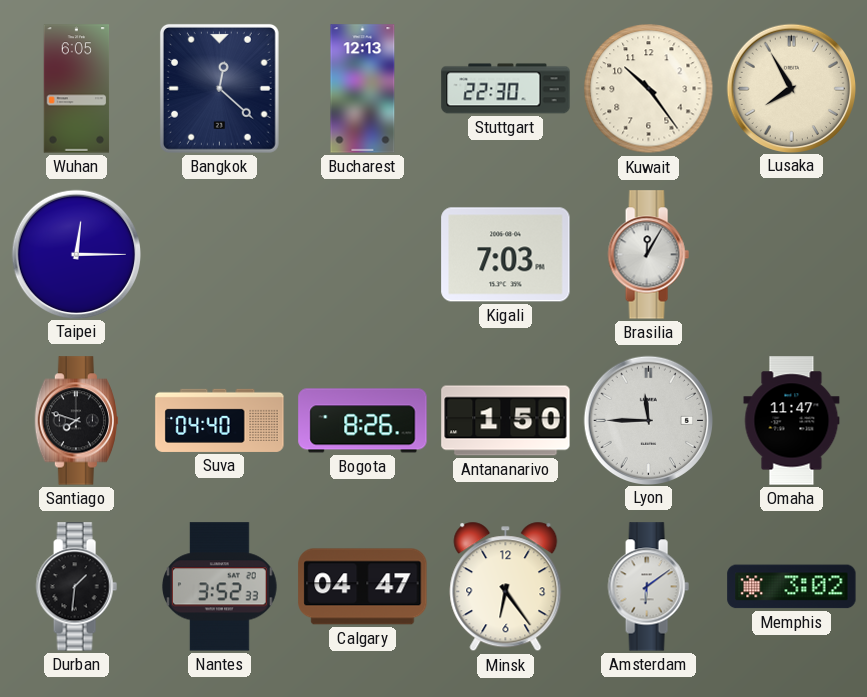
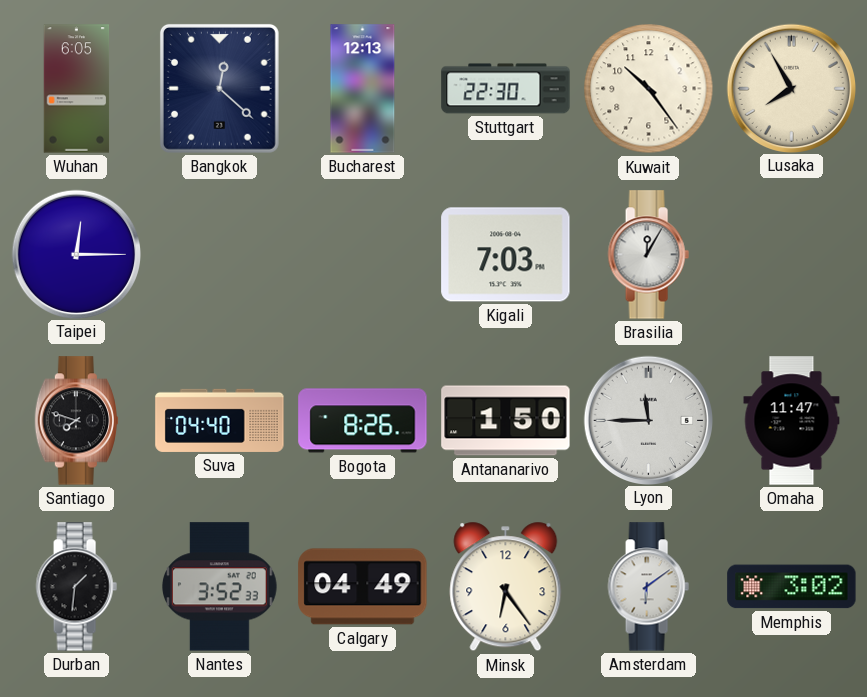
Calgary: 04:47 -> 04:49
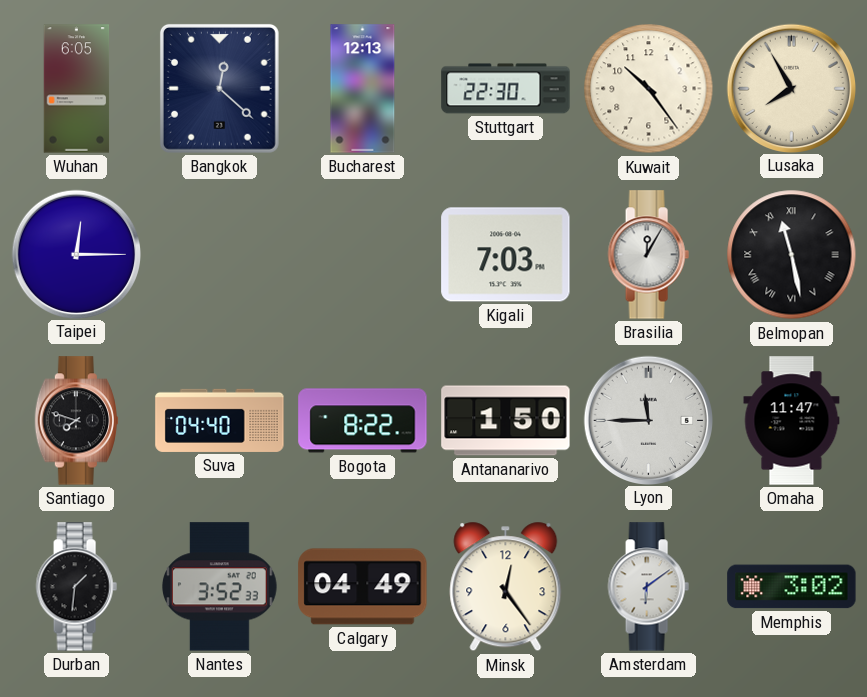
Belmopan: none -> 11:28
Bogota: 8:26 -> 8:22
Minsk: 6:24 -> 12:24
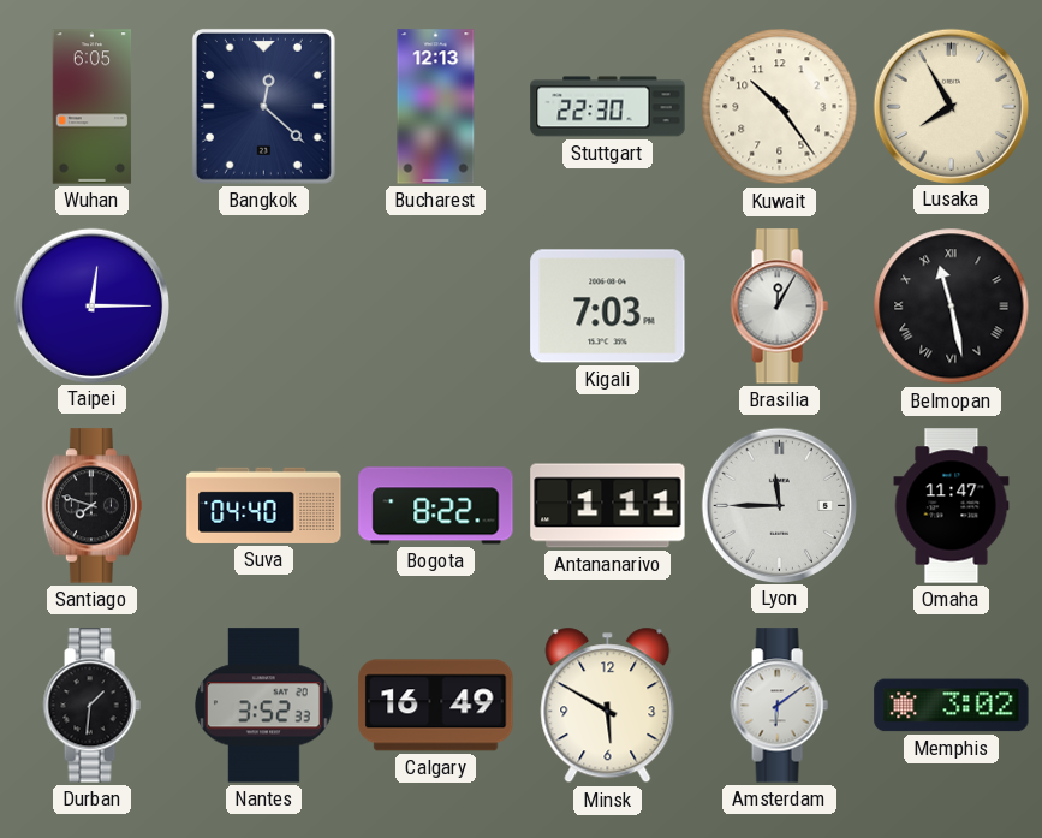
Antananarivo: 1:50 -> 1:11
Calgary: 04:49 -> 16:49
Minsk: 12:24 -> 5:50
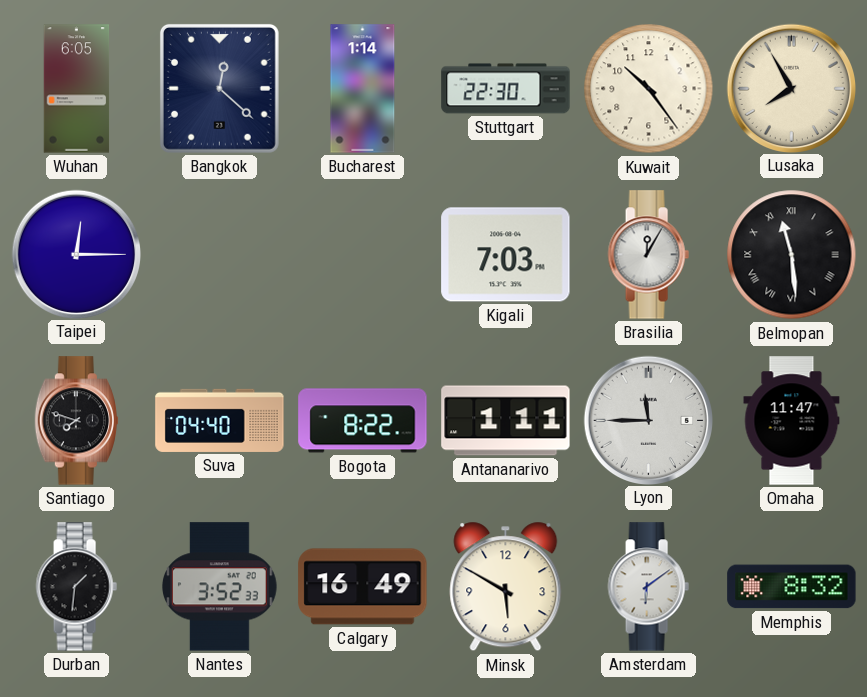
Bucharest: 12:13 -> 1:14
Belmopan: 11:28 -> 11:29
Memphis: 3:02 -> 8:32
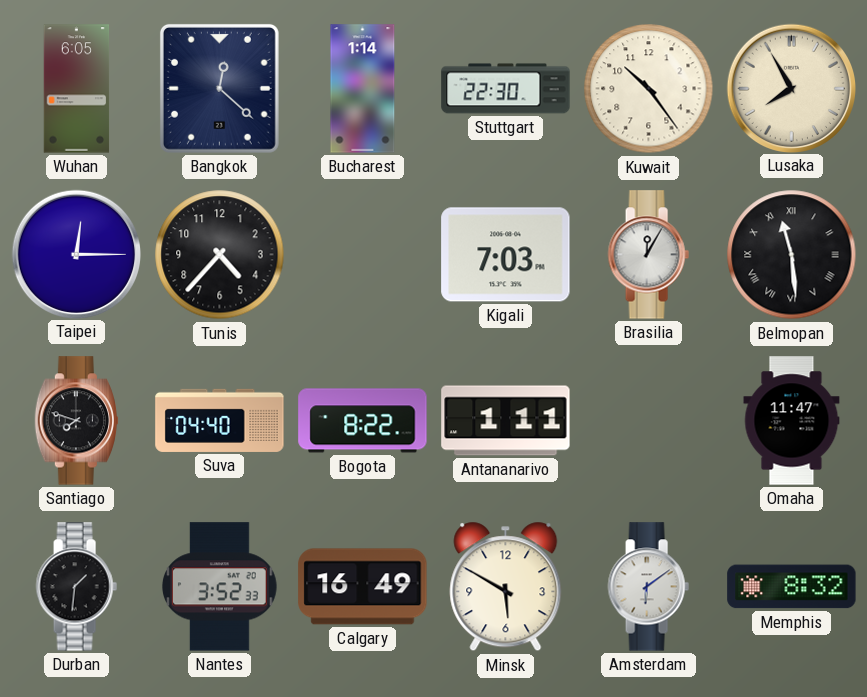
Tunis: none -> 4:37
Lyon: 11:45 -> none
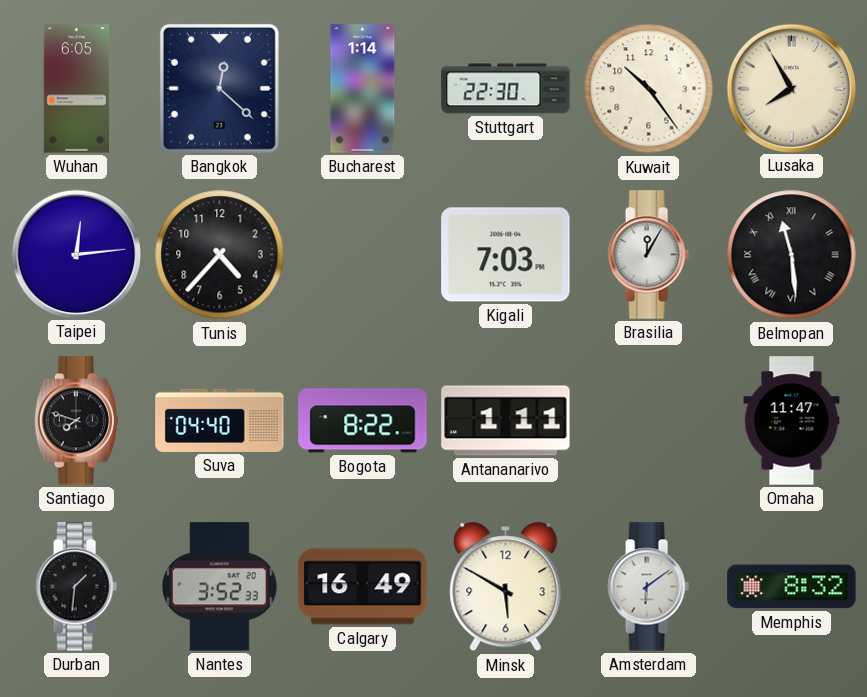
Taipei: 12:15 -> 12:14
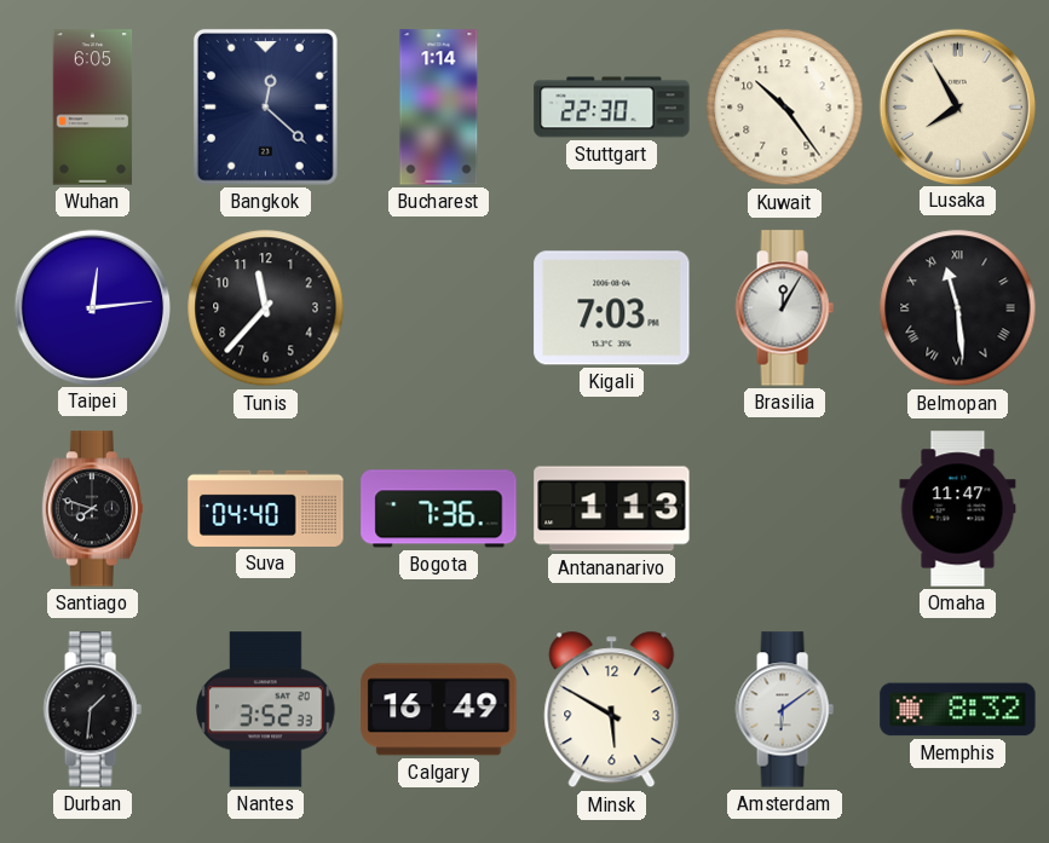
Tunis: 4:37 -> 11:37
Bogota: 8:22 -> 7:36
Antananarivo: 1:11 -> 1:13
